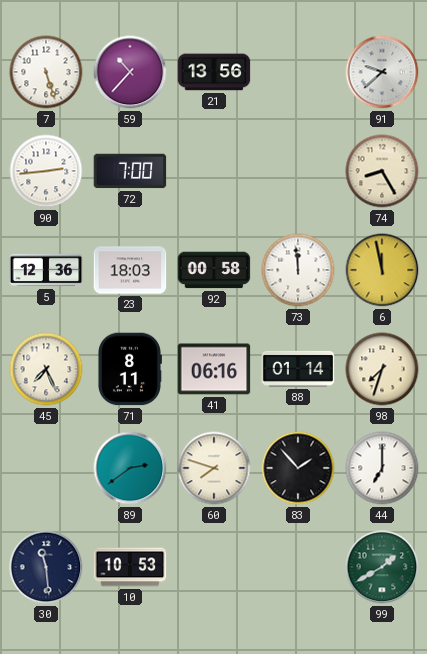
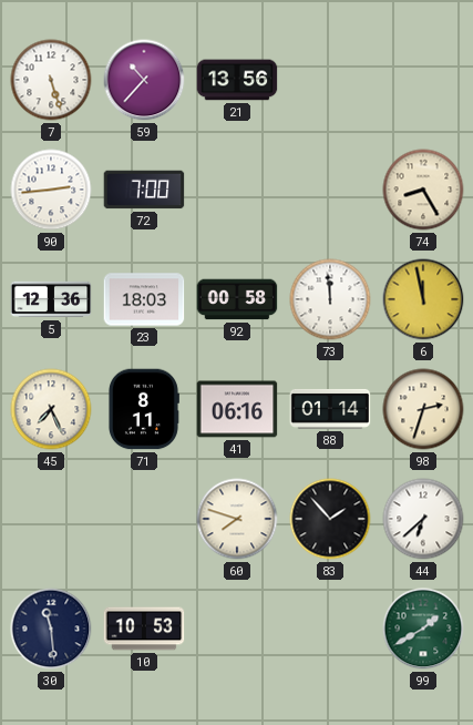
91: 9:38 -> none
98: 7:33 -> 2:33
89: 2:39 -> none
44: 7:00 -> 6:38
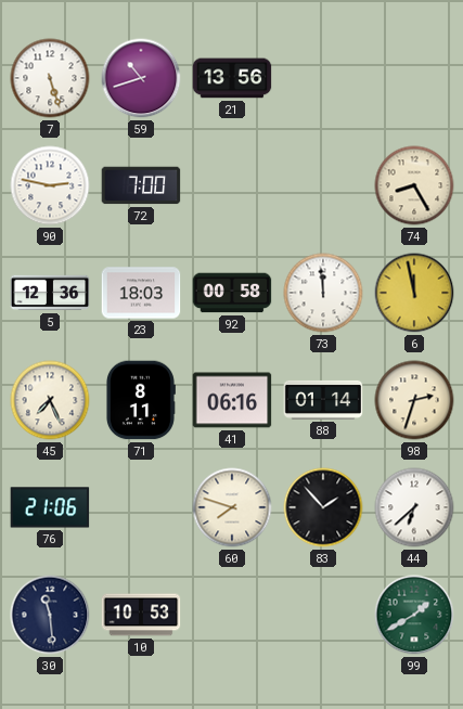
59: 10:37 -> 10:42
90: 2:44 -> 2:47
76: none -> 21:06
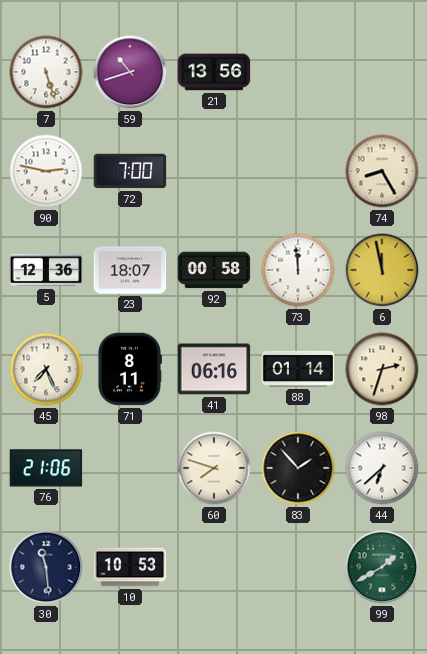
23: 18:03 -> 18:07
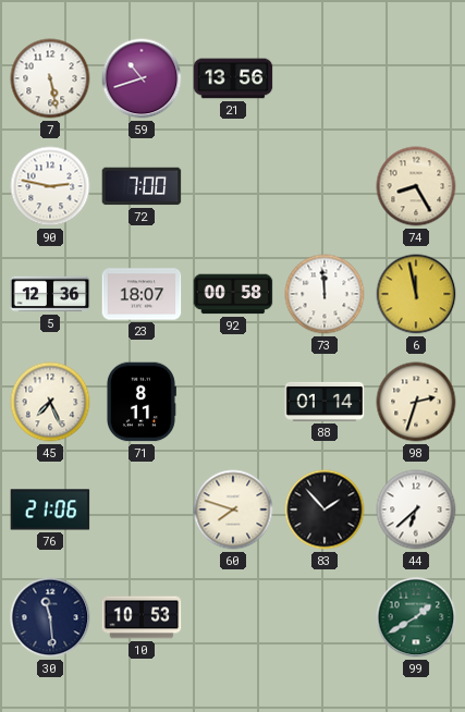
7: 5:27 -> 5:28
41: 06:16 -> none
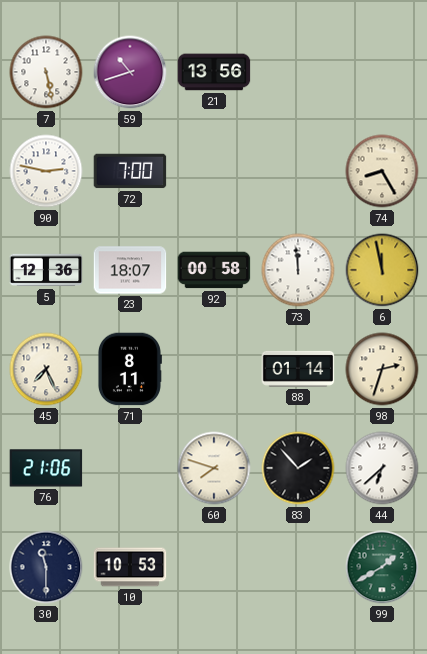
30: 11:29 -> 11:30
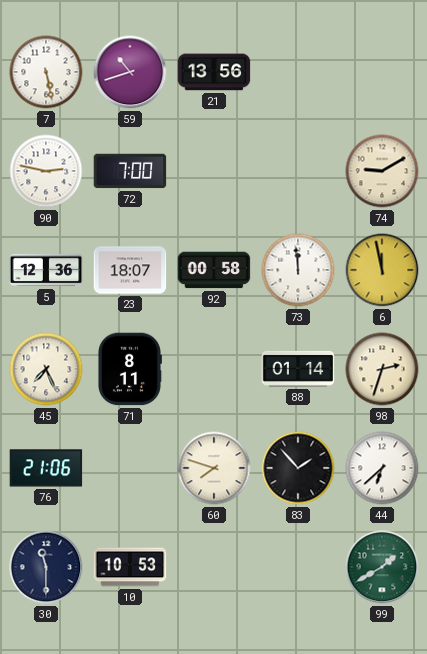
74: 8:25 -> 9:10
